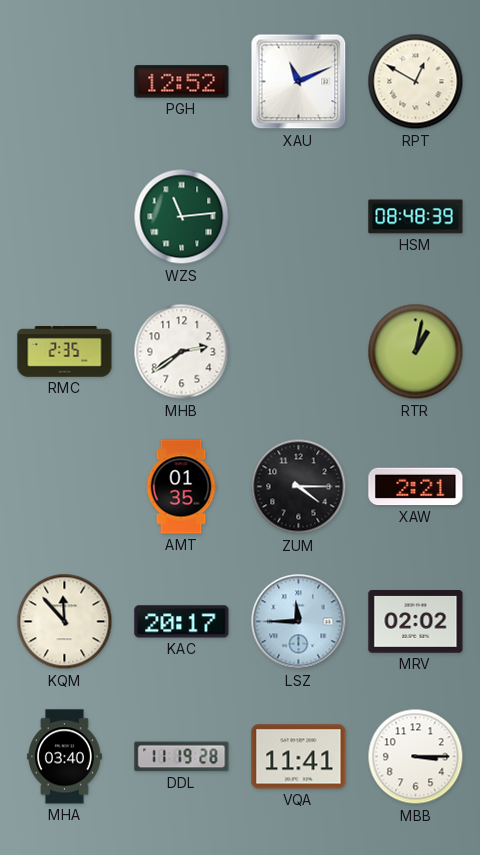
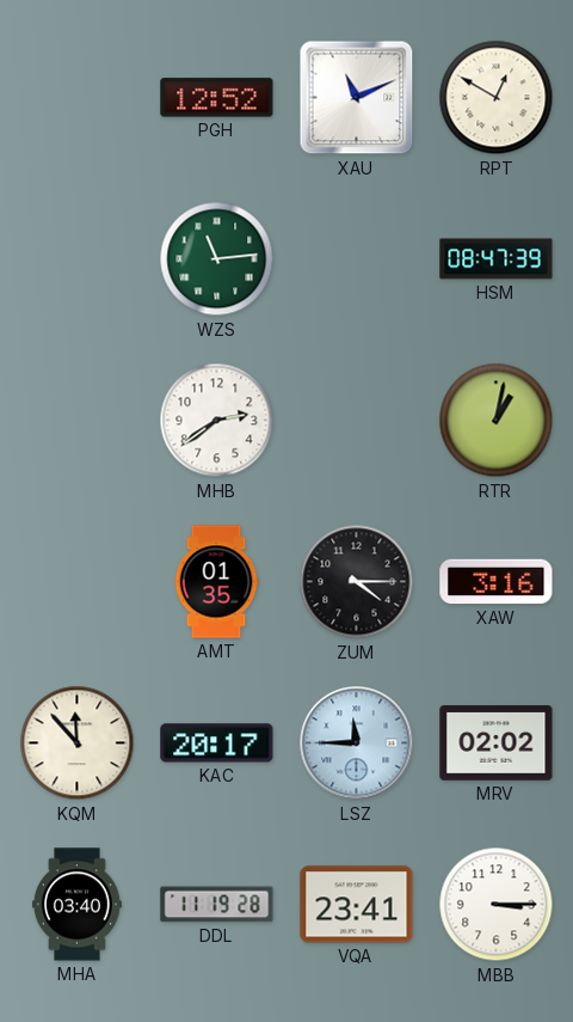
HSM: 08:48 -> 08:47
RMC: 2:35 -> none
XAW: 2:21 -> 3:16
VQA: 11:41 -> 23:41
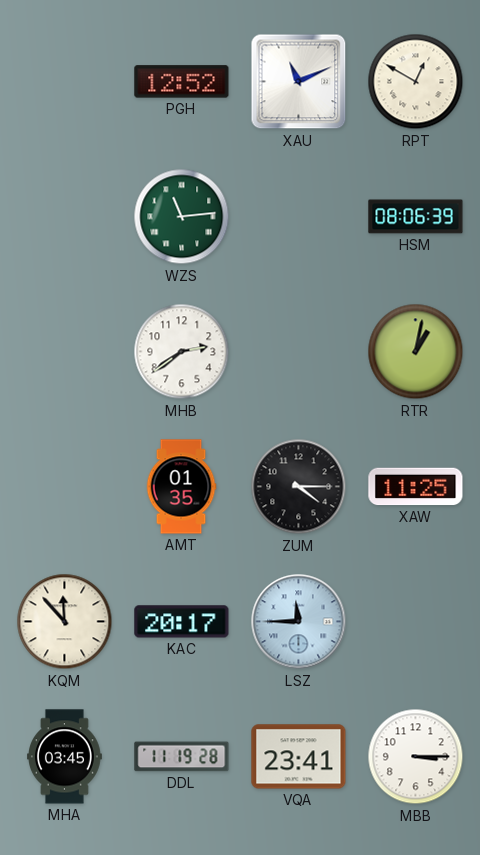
HSM: 08:47 -> 08:06
XAW: 3:16 -> 11:25
MRV: 02:02 -> none
MHA: 03:40 -> 03:45
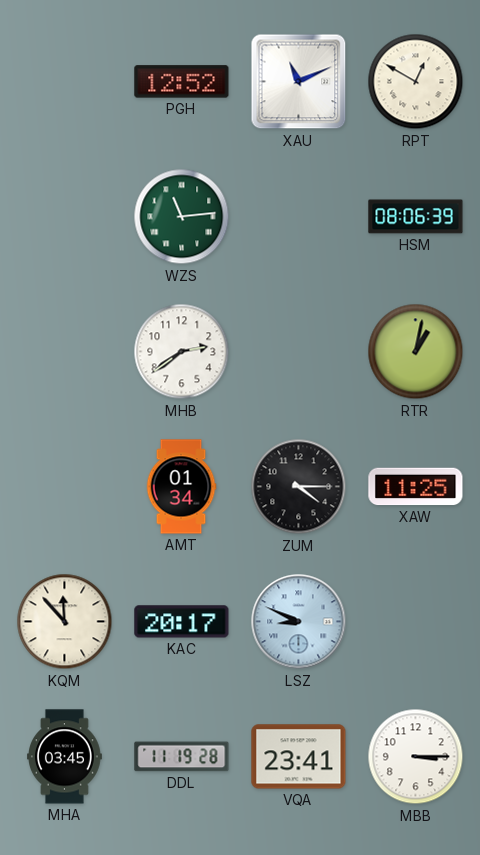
AMT: 01:35 -> 01:34
LSZ: 11:45 -> 8:49
